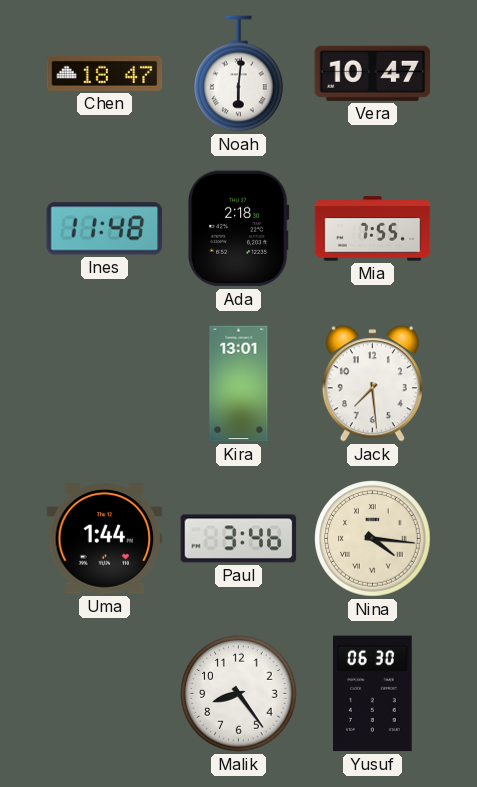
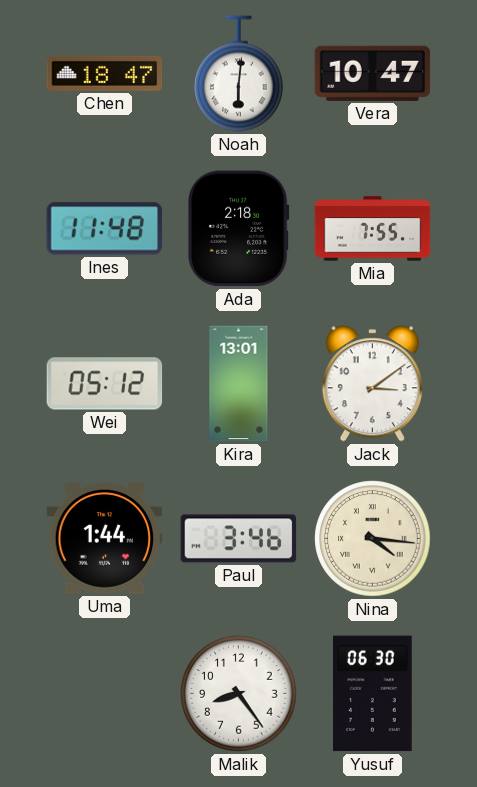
Wei: none -> 05:12
Jack: 7:29 -> 3:09
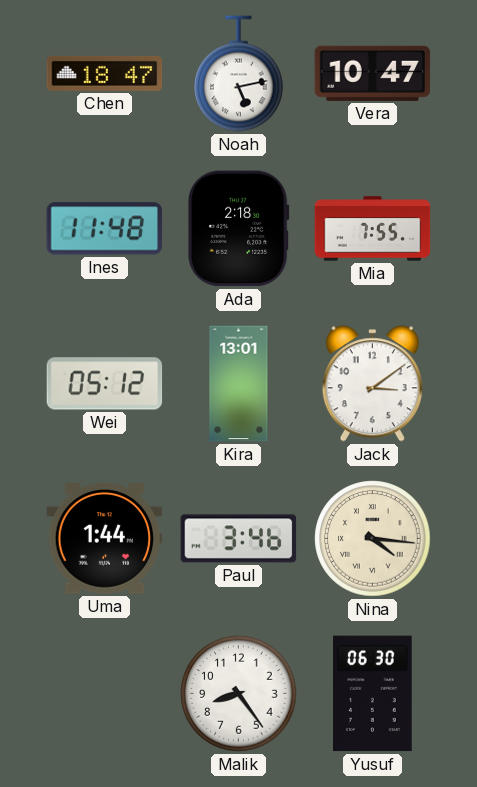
Noah: 6:01 -> 5:13
